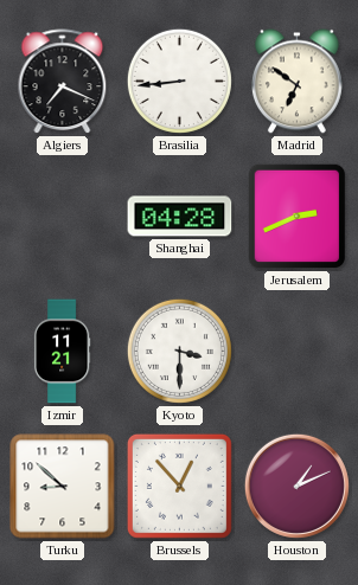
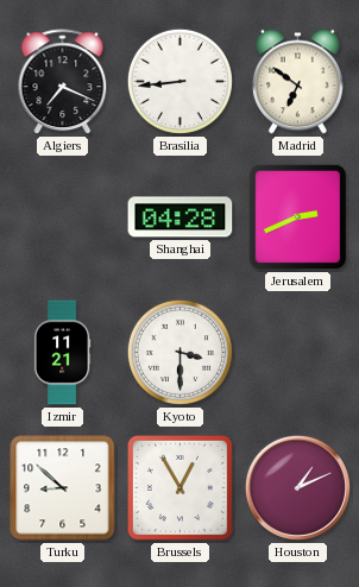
Brussels: 12:53 -> 12:55
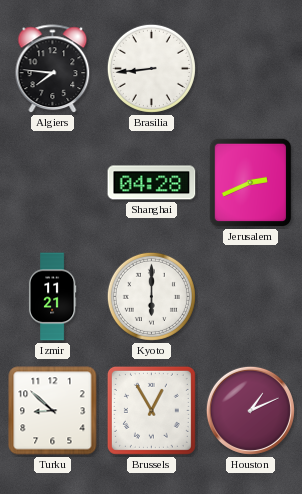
Algiers: 7:19 -> 7:46
Madrid: 6:51 -> none
Kyoto: 3:30 -> 6:00
